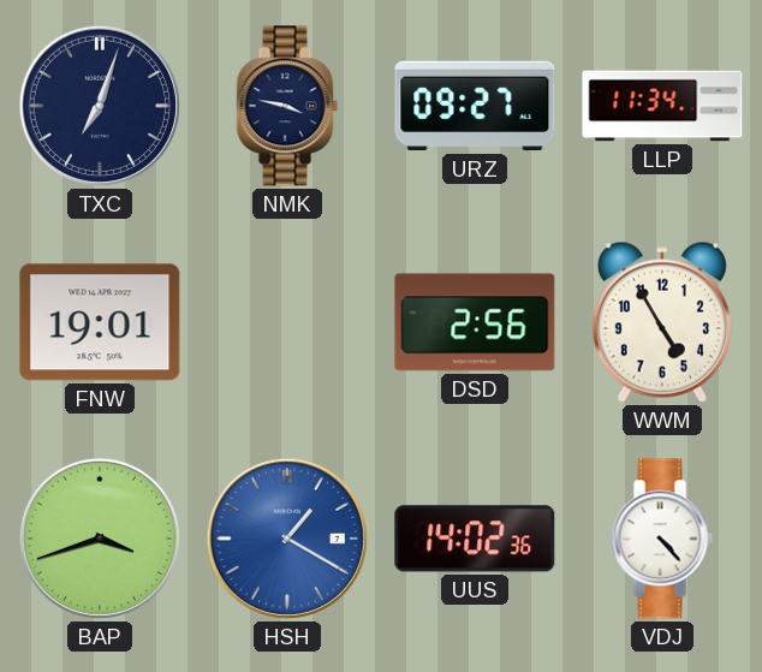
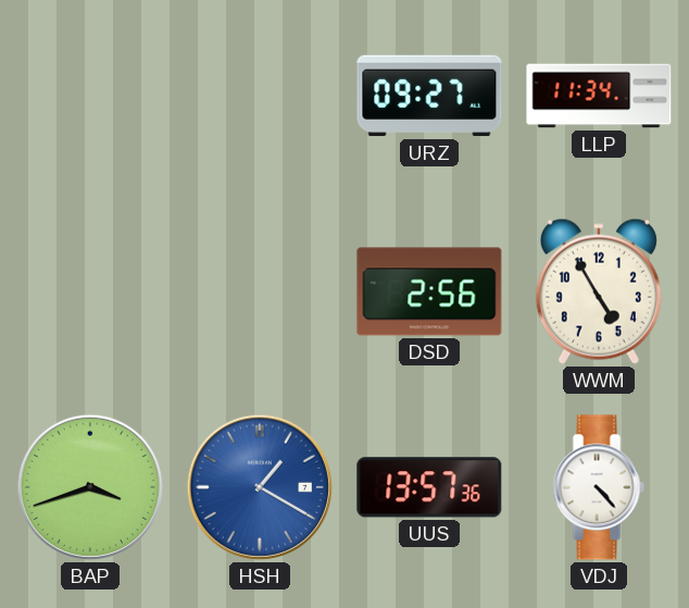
TXC: 7:03 -> none
NMK: 3:47 -> none
FNW: 19:01 -> none
UUS: 14:02 -> 13:57
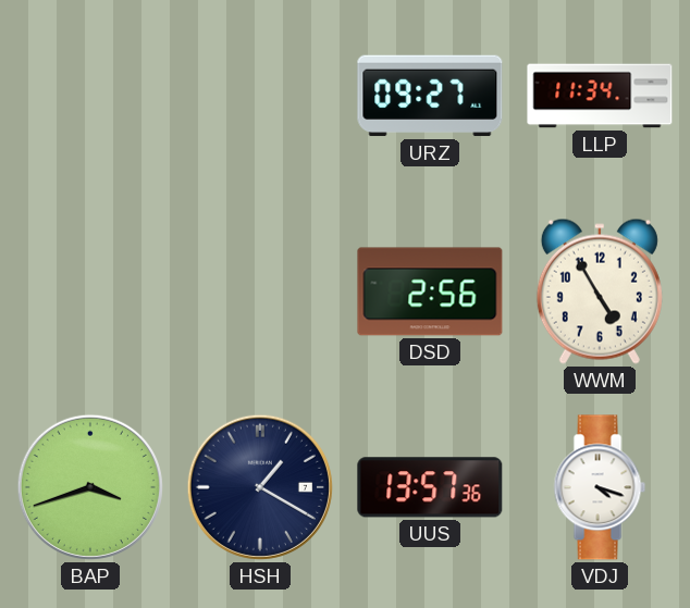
HSH dial: blue -> navy
VDJ: 4:23 -> 4:18
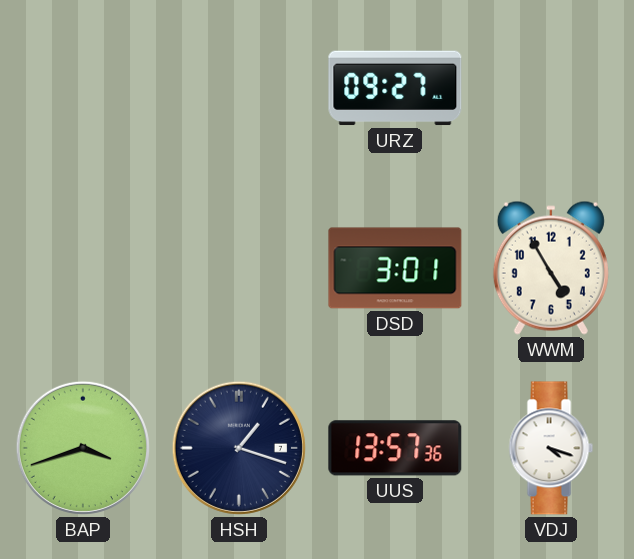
LLP: 11:34 -> none
DSD: 2:56 -> 3:01
HSH: 1:20 -> 1:18
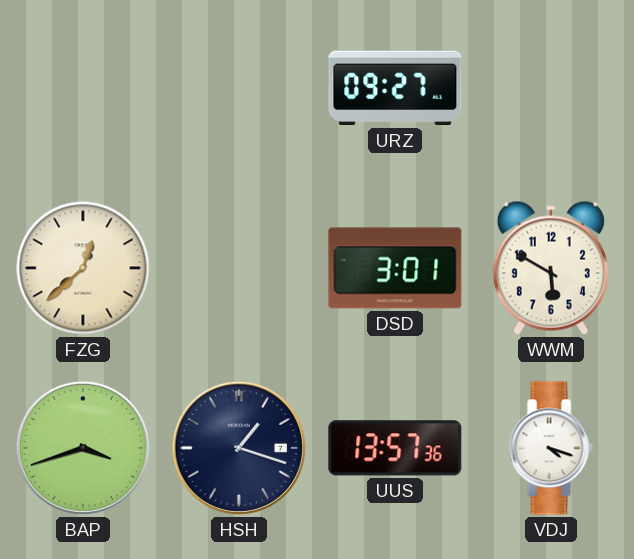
FZG: none -> 12:38
WWM: 4:55 -> 5:50
